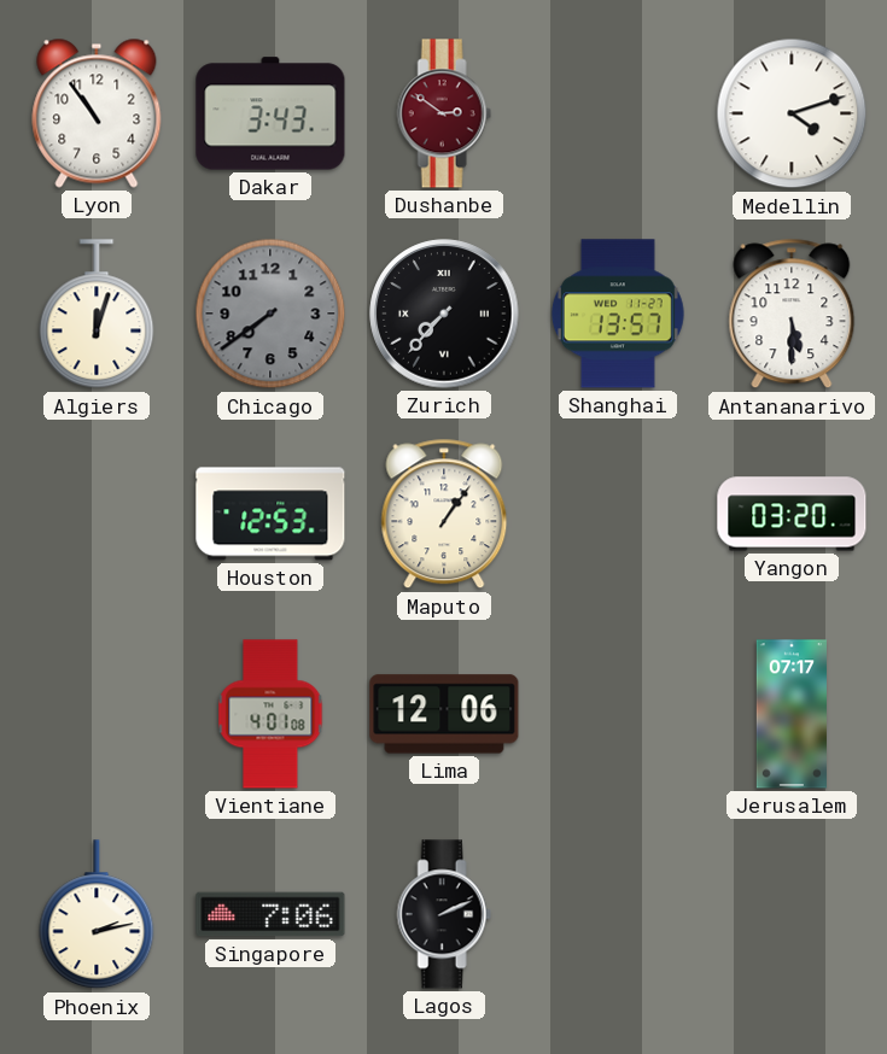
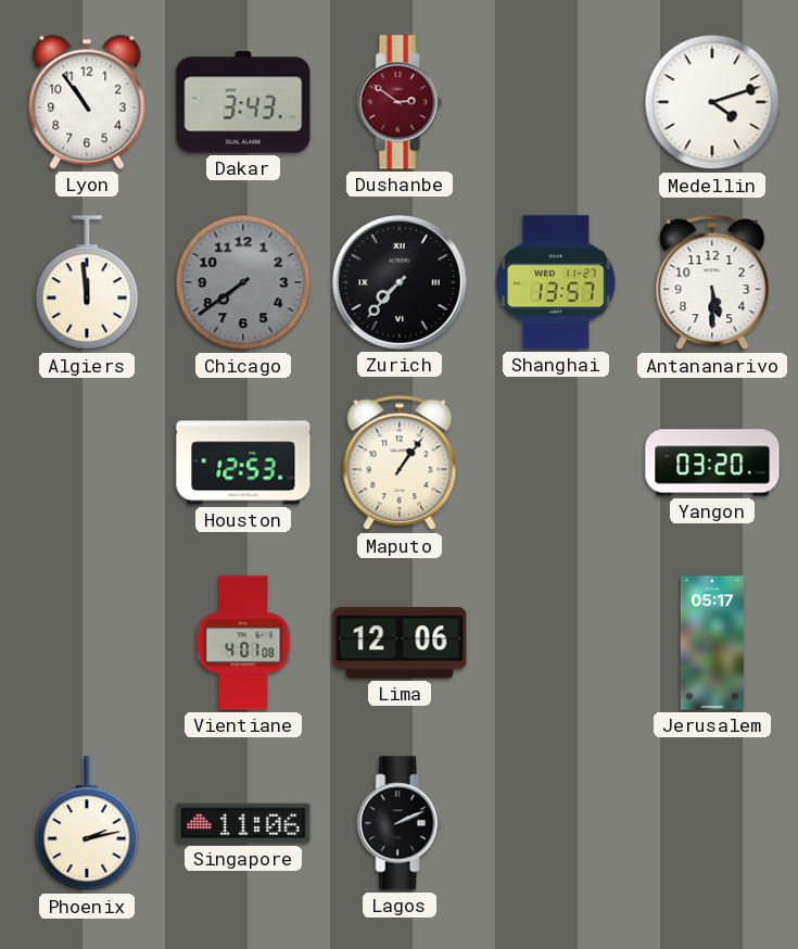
Algiers: 12:03 -> 11:59
Jerusalem: 07:17 -> 05:17
Singapore: 7:06 -> 11:06
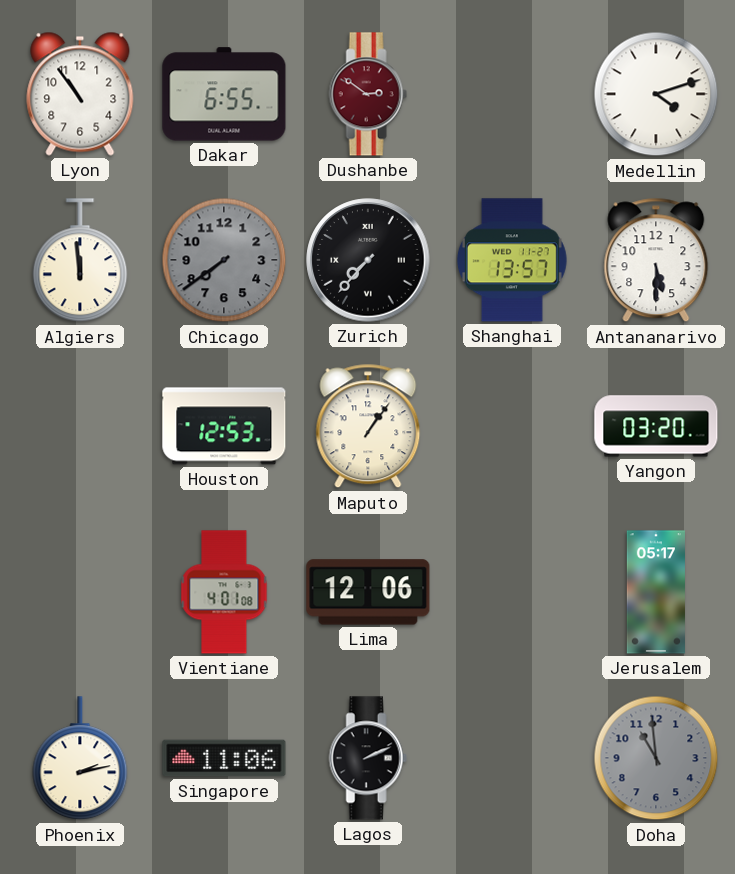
Dakar: 3:43 -> 6:55
Doha: none -> 10:59
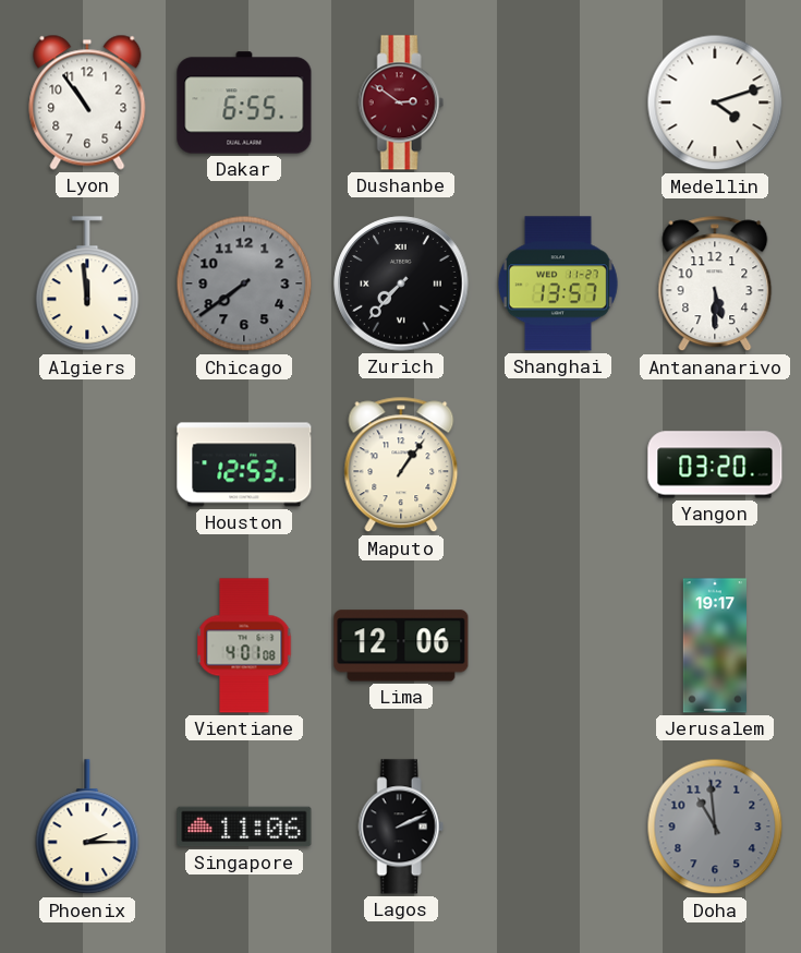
Jerusalem: 05:17 -> 19:17
Phoenix: 2:13 -> 2:15
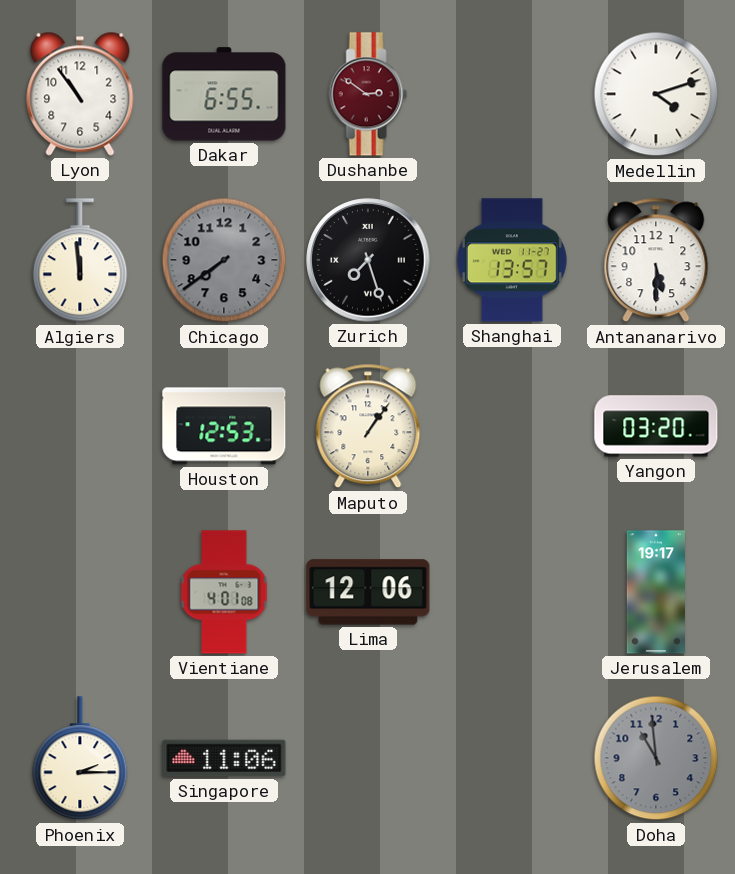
Zurich: 7:37 -> 7:27
Lagos: 2:11 -> none
